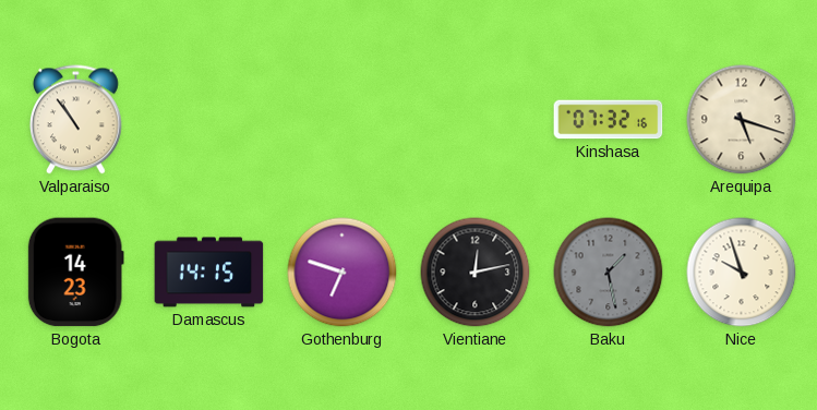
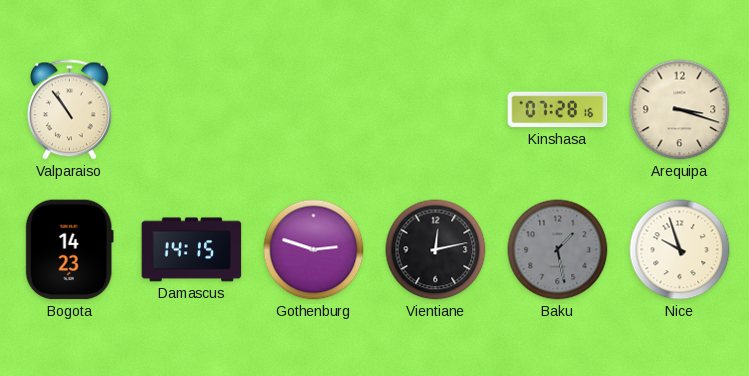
Kinshasa: 07:32 -> 07:28
Arequipa: 5:18 -> 3:18
Gothenburg: 6:48 -> 2:48
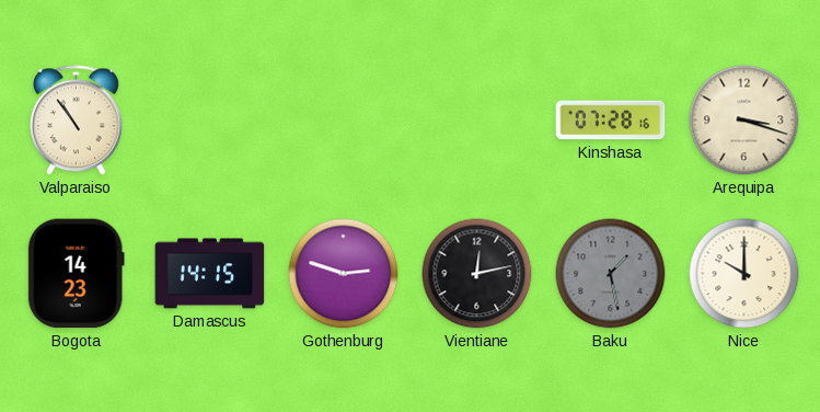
Nice: 9:57 -> 10:00
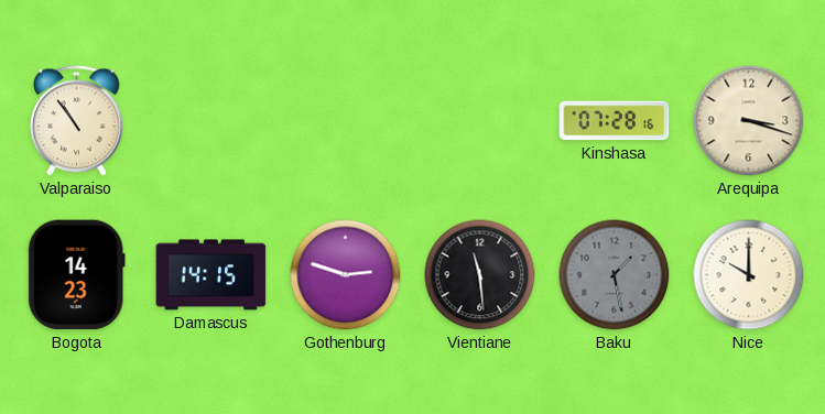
Vientiane: 12:13 -> 11:29
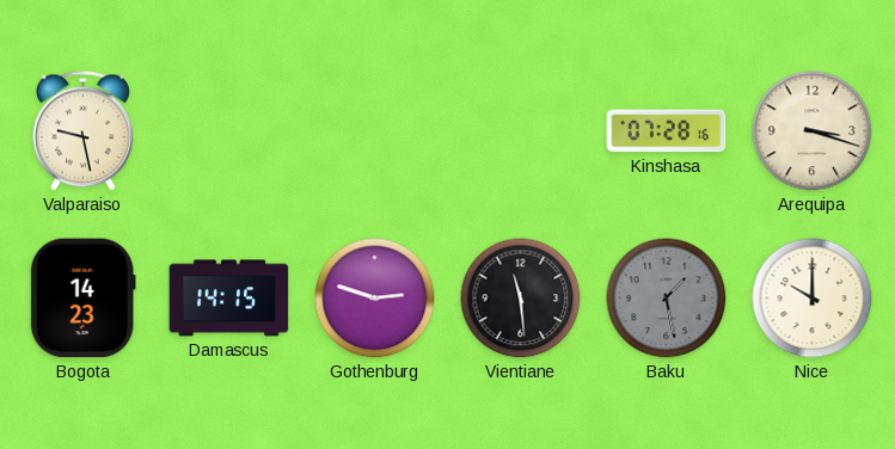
Valparaiso: 10:54 -> 9:28
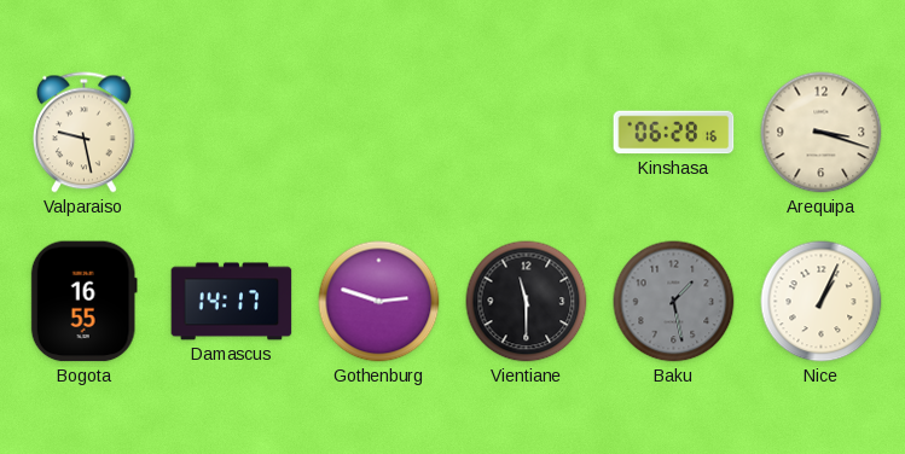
Kinshasa: 07:28 -> 06:28
Bogota: 14:23 -> 16:55
Damascus: 14:15 -> 14:17
Vientiane: 11:29 -> 11:30
Nice: 10:00 -> 1:04
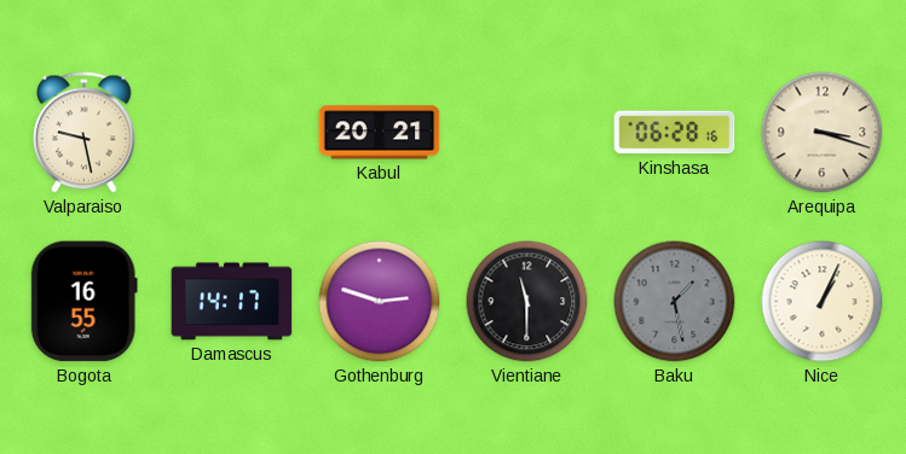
Kabul: none -> 20:21
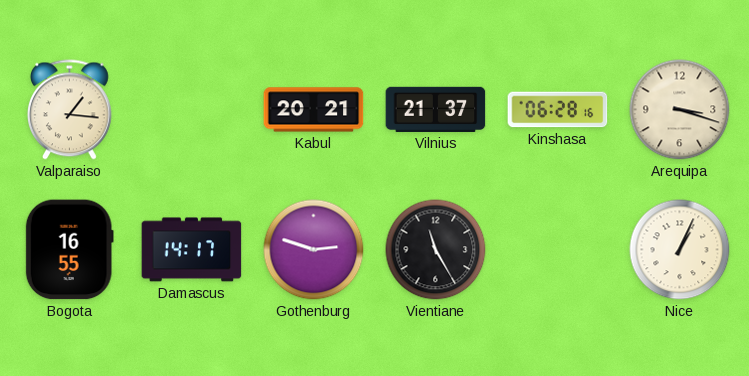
Valparaiso: 9:28 -> 1:16
Vilnius: none -> 21:37
Vientiane: 11:30 -> 11:25
Baku: 1:28 -> none
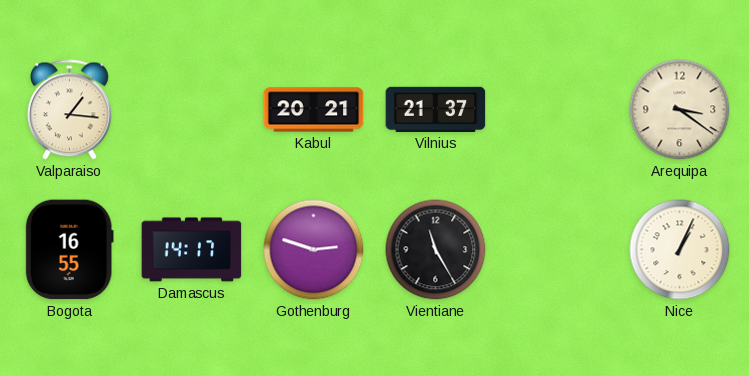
Kinshasa: 06:28 -> none
Arequipa: 3:18 -> 3:21
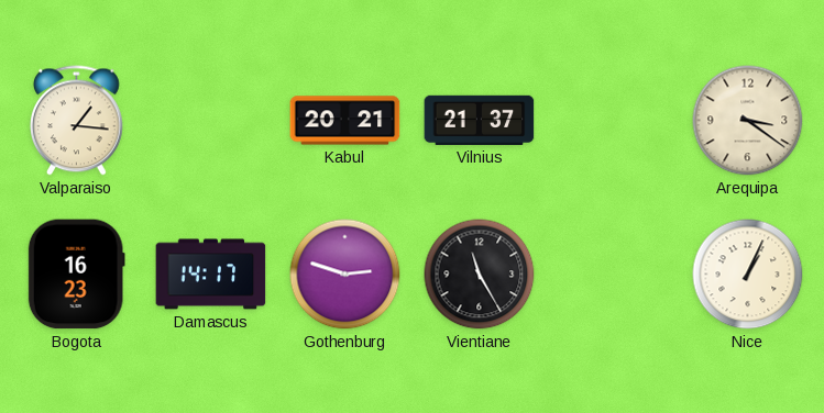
Bogota: 16:55 -> 16:23
